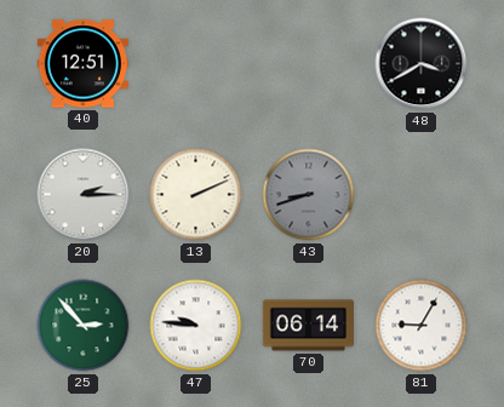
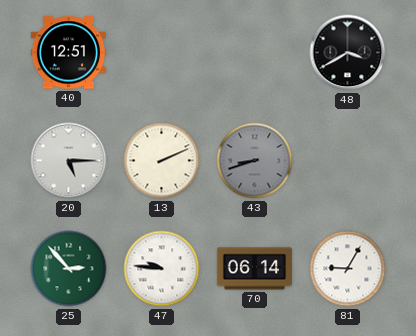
20: 2:15 -> 5:15
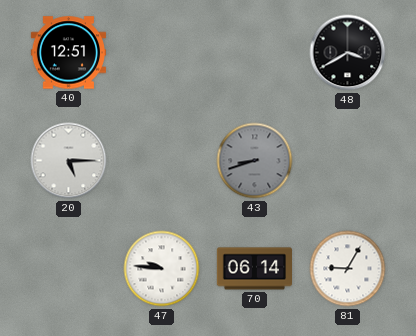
13: 2:11 -> none
25: 2:53 -> none
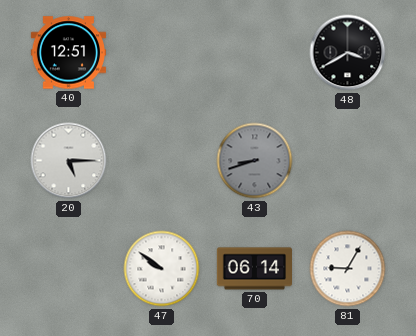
47: 9:46 -> 9:51
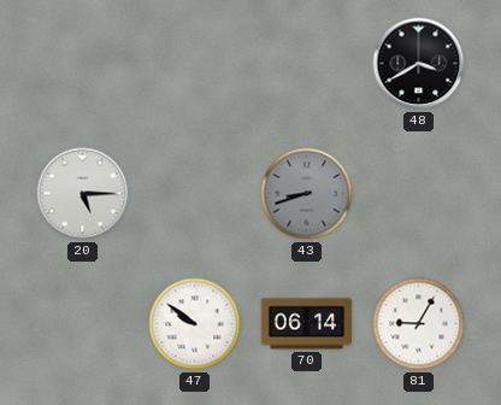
40: 12:51 -> none
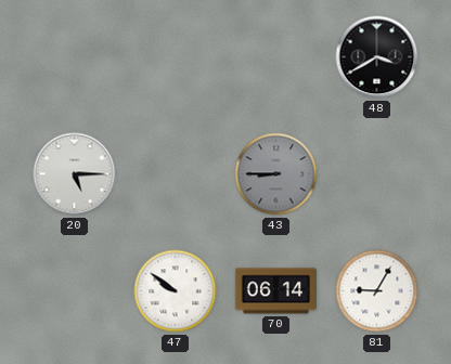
43: 8:42 -> 8:45
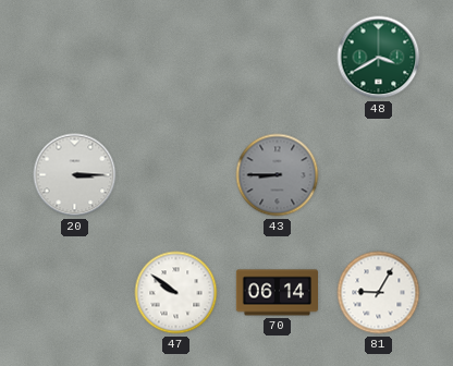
48 dial: black -> green
20: 5:15 -> 3:15
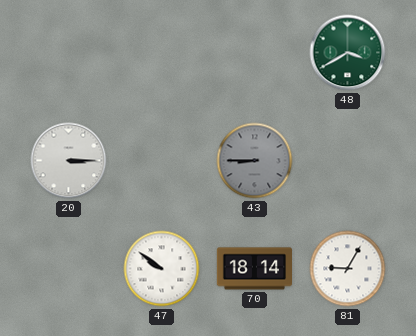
70: 06:14 -> 18:14
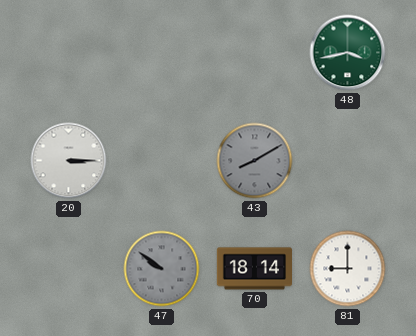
48: 3:40 -> 3:43
43: 8:45 -> 8:10
47 dial: white -> grey
81: 9:05 -> 9:00
